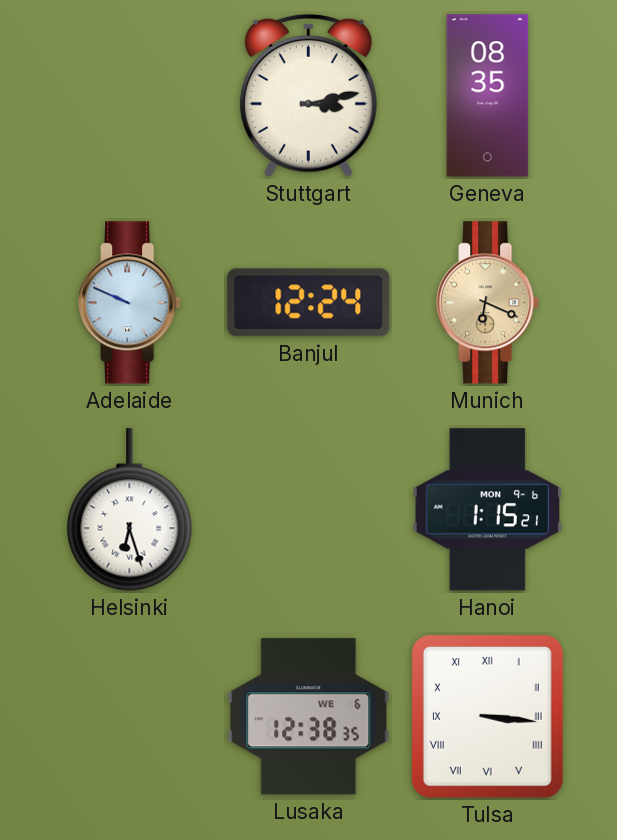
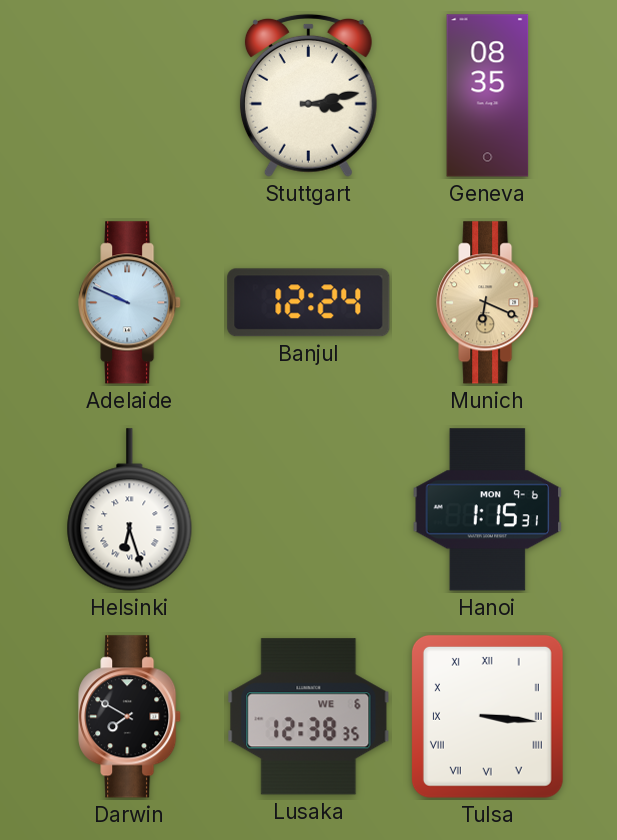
Hanoi: 1:15:21 -> 1:15:31
Darwin: none -> 7:50
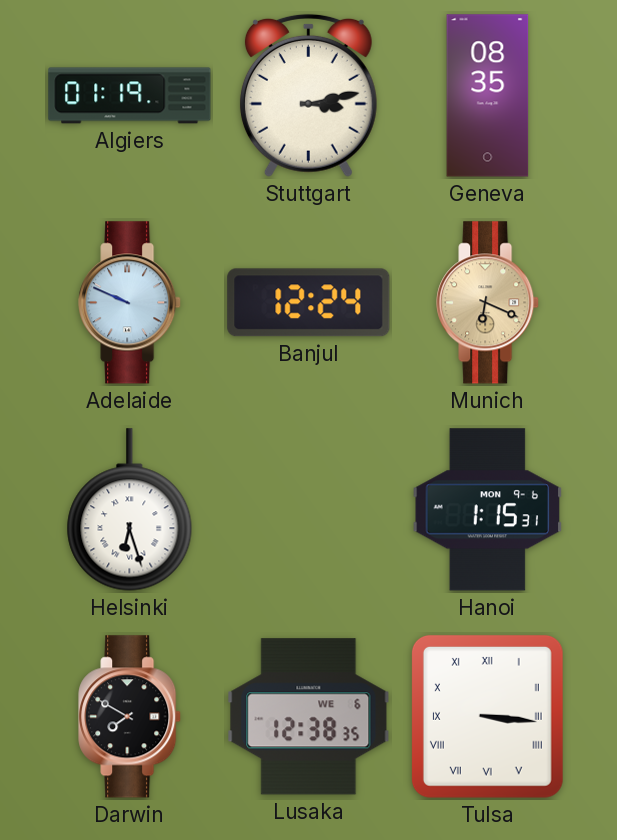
Algiers: none -> 01:19
